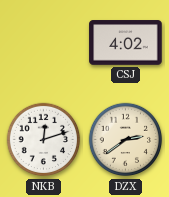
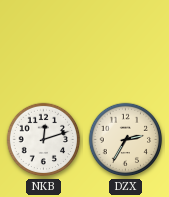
CSJ: 4:02 -> none
DZX: 2:39 -> 2:35
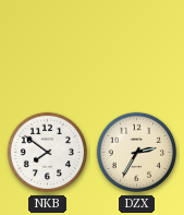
NKB: 12:12 -> 7:51
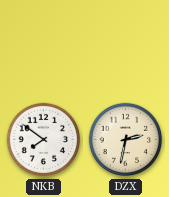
DZX: 2:35 -> 2:32
